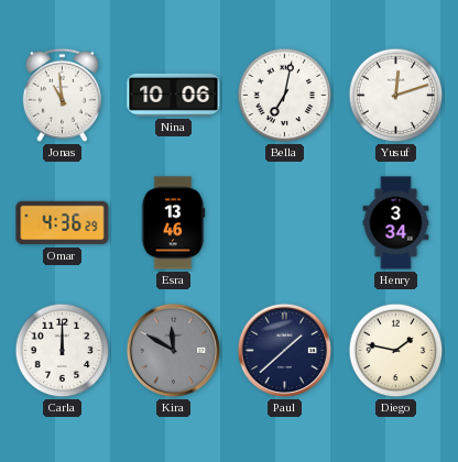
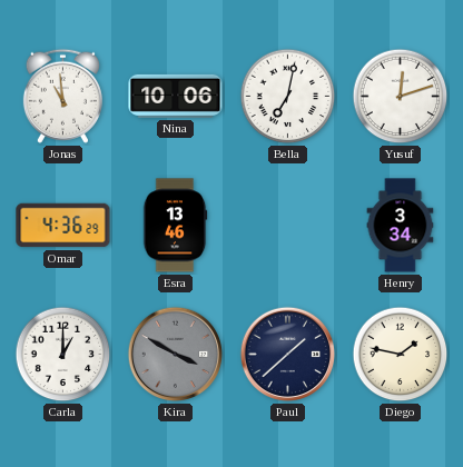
Carla: 12:00 -> 1:00
Kira: 11:50 -> 3:50
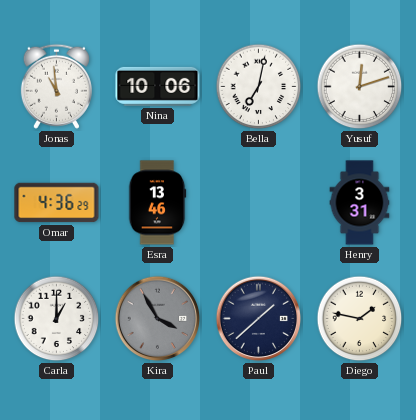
Henry: 3:34 -> 3:31
Kira: 3:50 -> 3:55
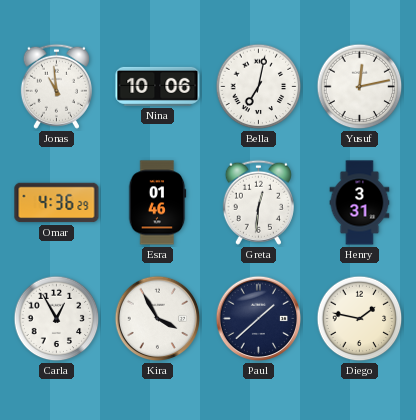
Yusuf: 12:12 -> 12:13
Esra: 13:46 -> 01:46
Greta: none -> 12:31
Carla: 1:00 -> 12:55
Kira dial: grey -> white
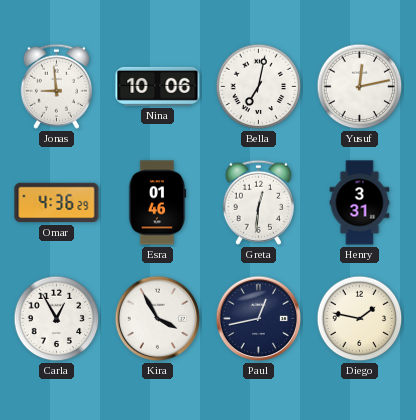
Jonas: 10:59 -> 8:59
Paul: 1:38 -> 12:43
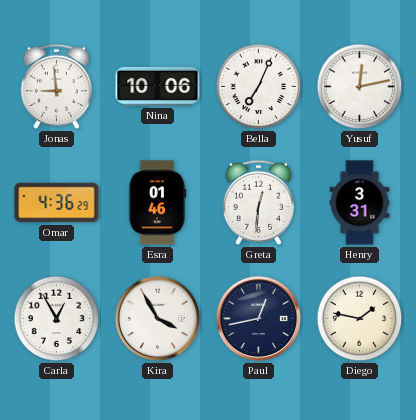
Bella: 7:02 -> 7:04
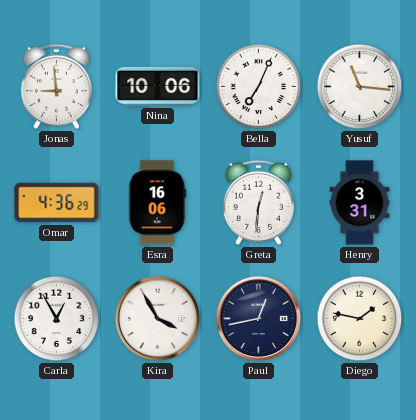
Yusuf: 12:13 -> 11:16
Esra: 01:46 -> 16:06
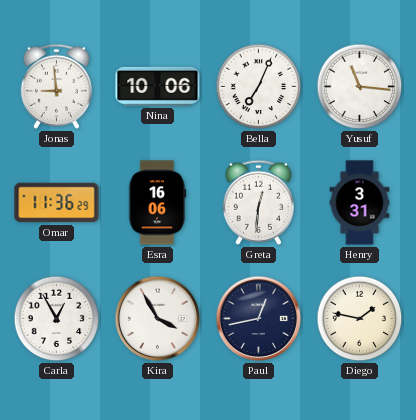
Omar: 4:36 -> 11:36
